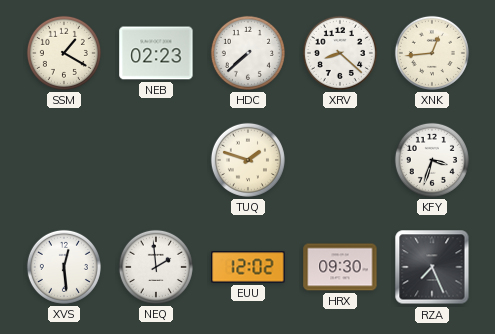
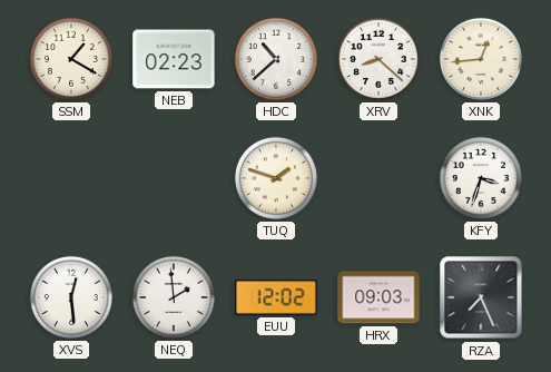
HDC: 7:38 -> 10:38
HRX: 09:30 -> 09:03
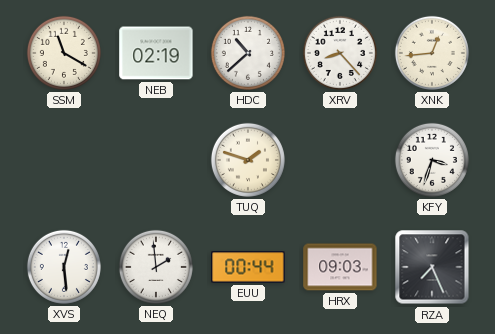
SSM: 1:20 -> 11:20
NEB: 02:23 -> 02:19
XRV: 8:22 -> 8:23
EUU: 12:02 -> 00:44
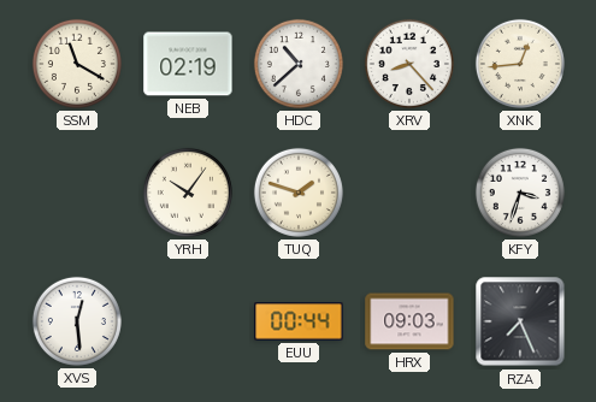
YRH: none -> 10:06
NEQ: 1:59 -> none
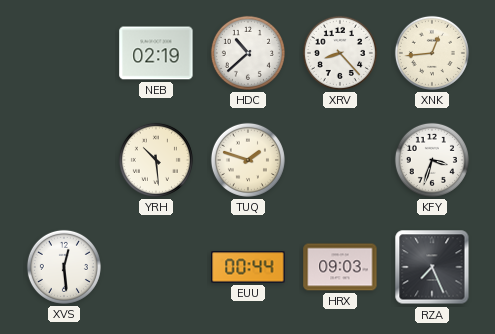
SSM: 11:20 -> none
YRH: 10:06 -> 10:29
